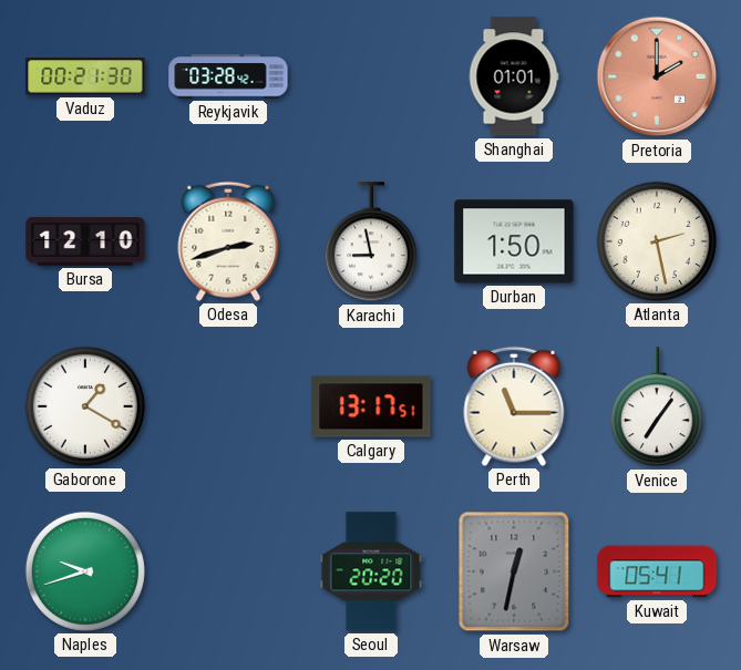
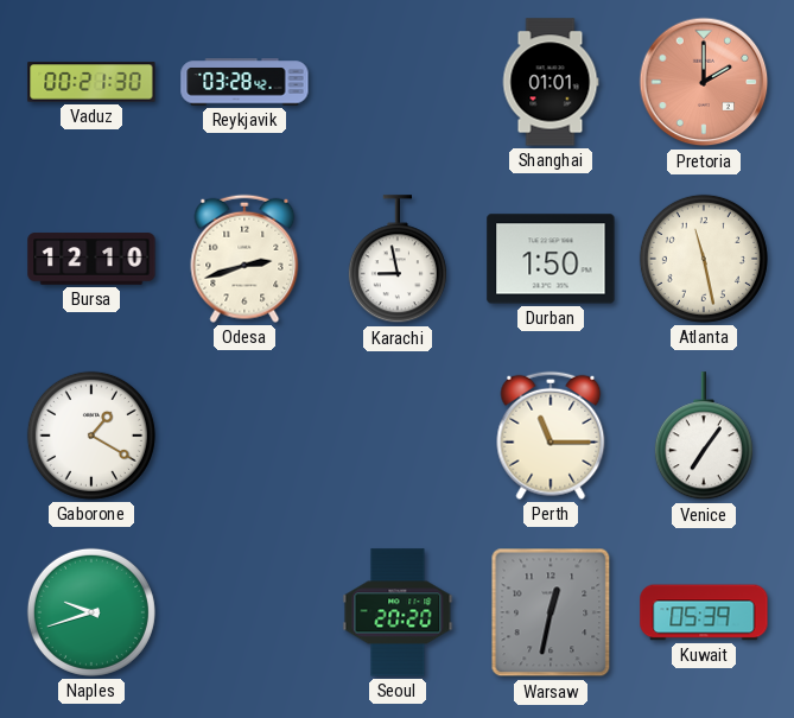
Atlanta: 2:28 -> 11:28
Calgary: 13:17 -> none
Kuwait: 05:41 -> 05:39
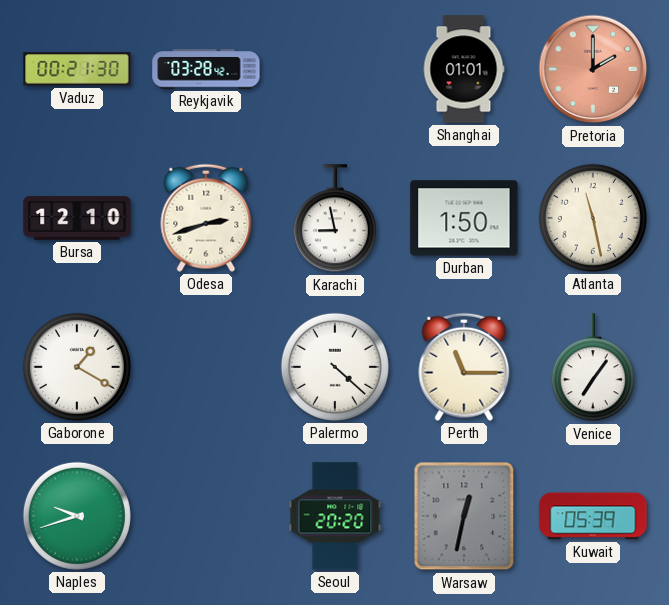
Palermo: none -> 4:22
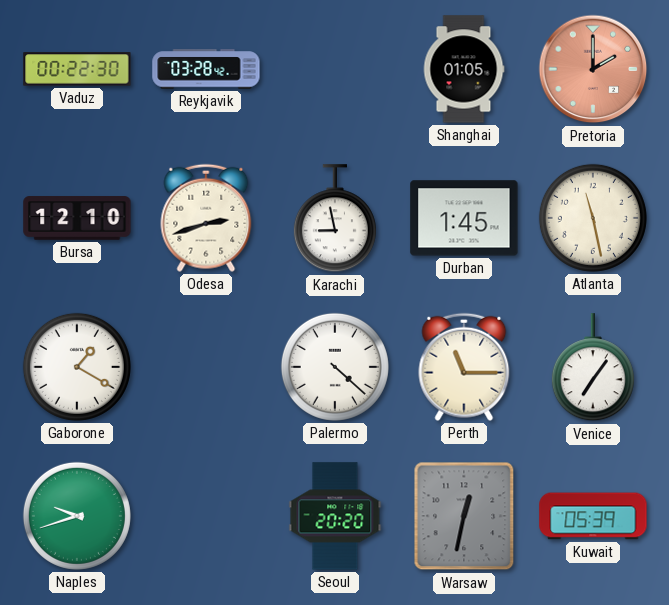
Vaduz: 00:21 -> 00:22
Shanghai: 01:01 -> 01:05
Durban: 1:50 -> 1:45
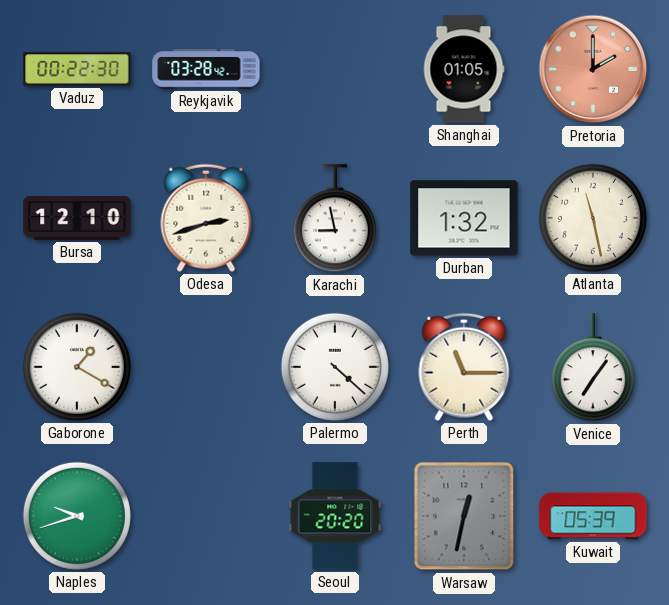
Durban: 1:45 -> 1:32
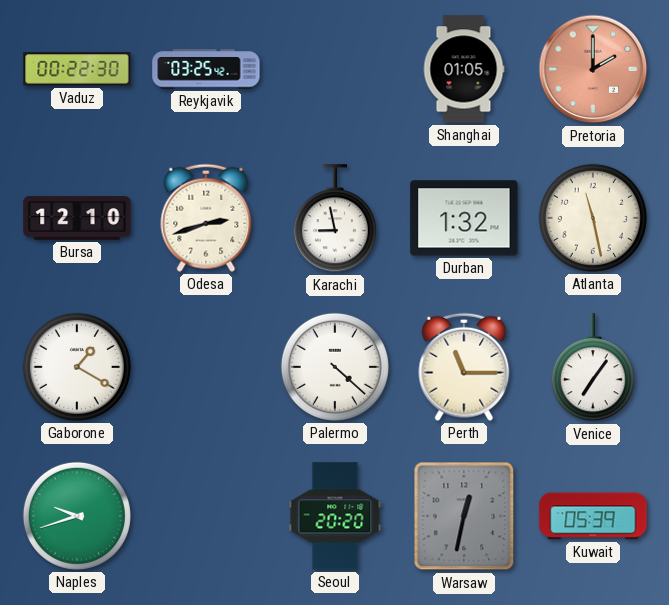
Reykjavik: 03:28 -> 03:25
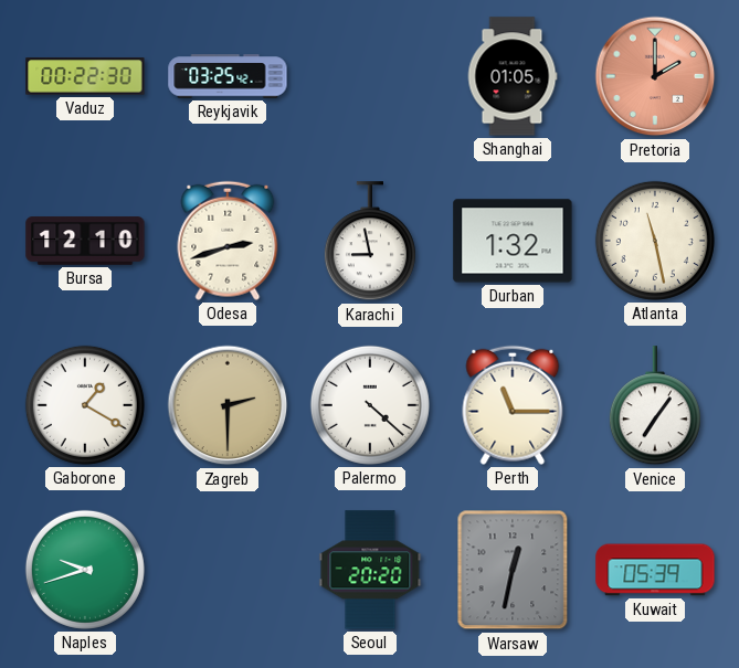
Zagreb: none -> 2:30
